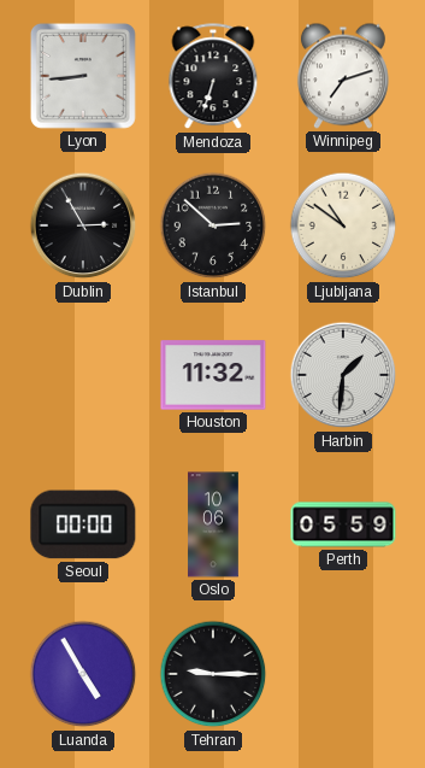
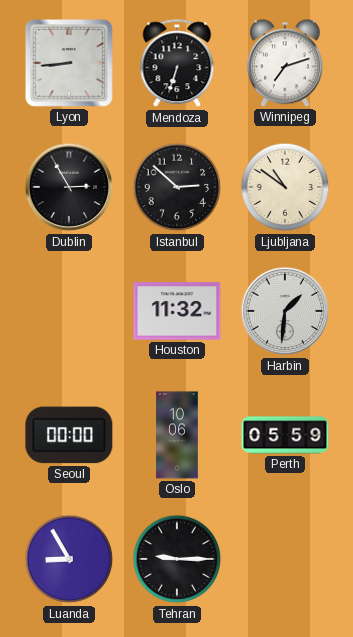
Luanda: 4:55 -> 8:55
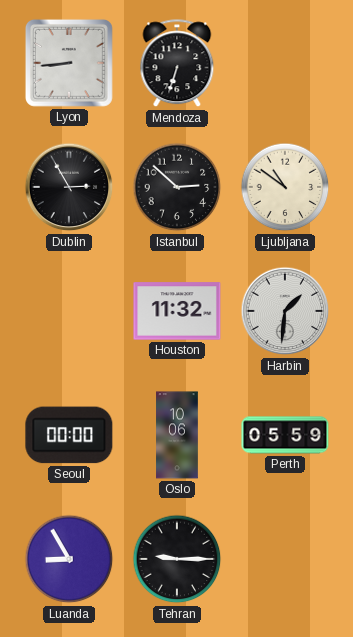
Winnipeg: 7:12 -> none
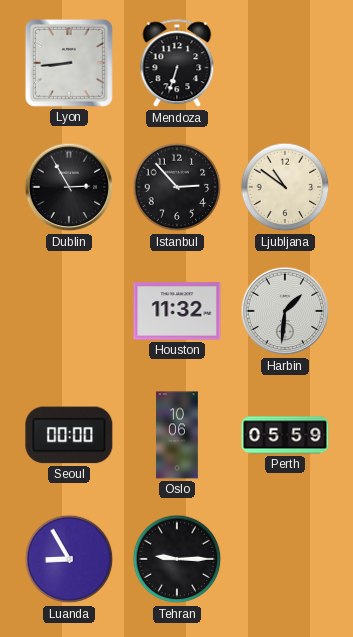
Istanbul: 2:52 -> 2:53
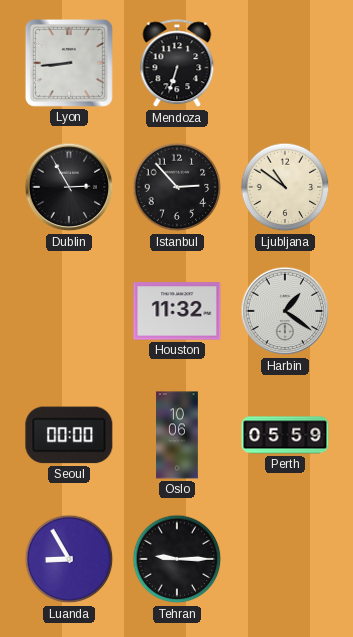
Harbin: 1:31 -> 1:21
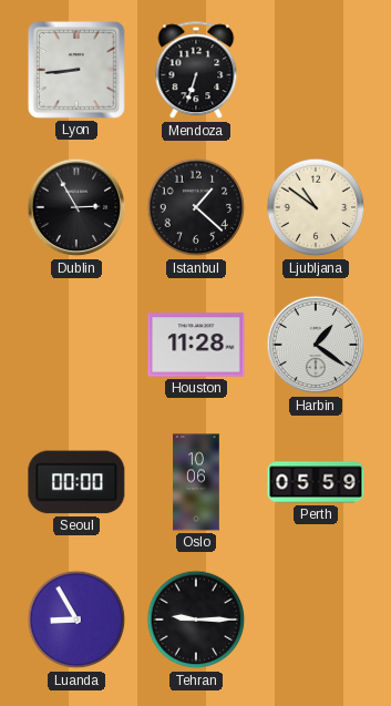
Istanbul: 2:53 -> 1:22
Houston: 11:32 -> 11:28
